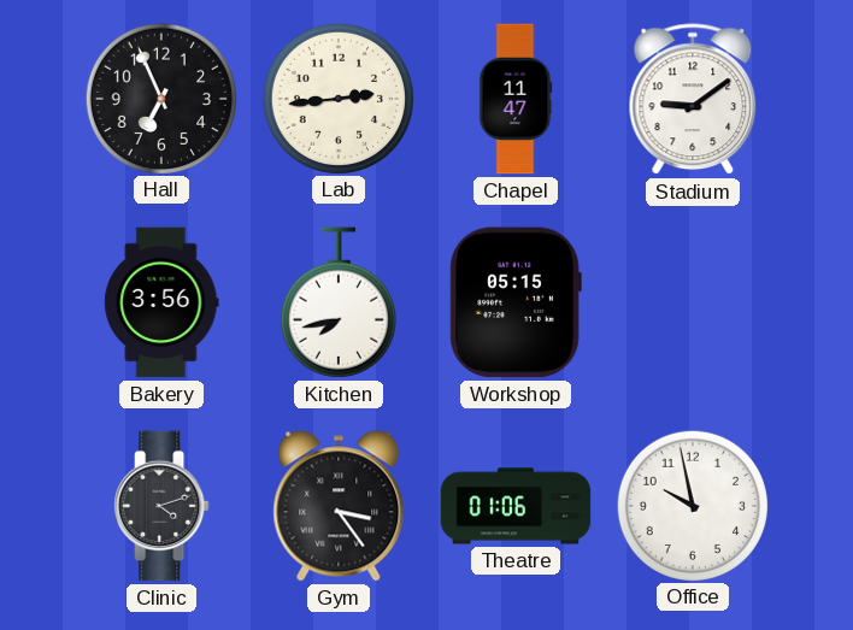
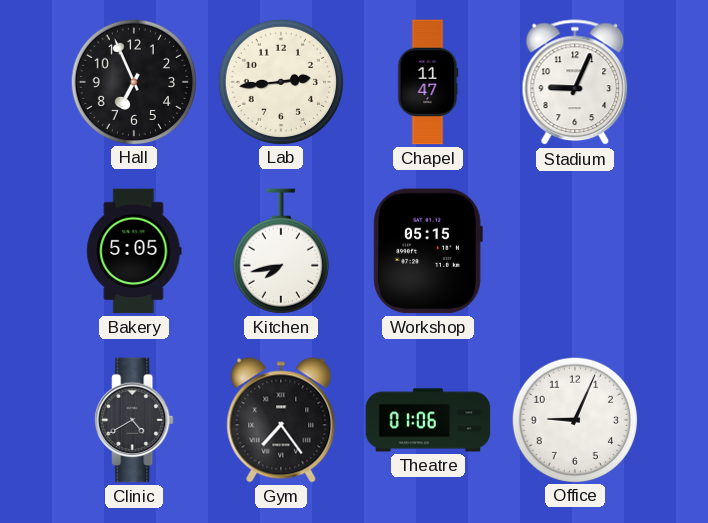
Stadium: 9:09 -> 9:04
Bakery: 3:56 -> 5:05
Clinic: 4:12 -> 4:40
Gym: 3:24 -> 7:24
Office: 9:58 -> 9:04
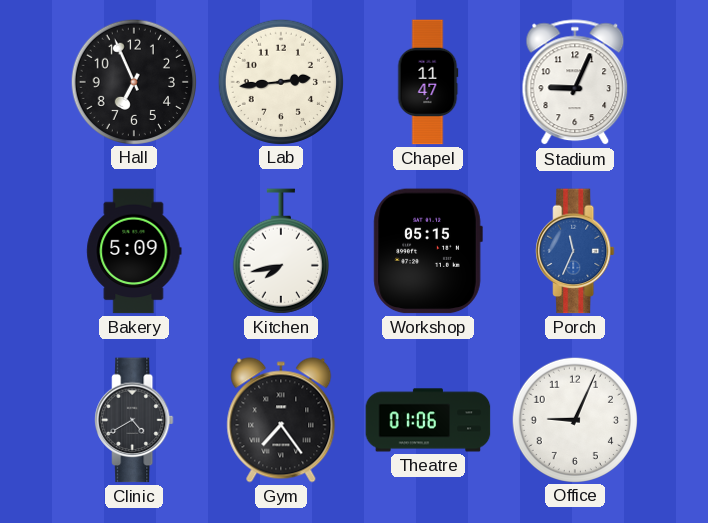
Bakery: 5:05 -> 5:09
Porch: none -> 11:34
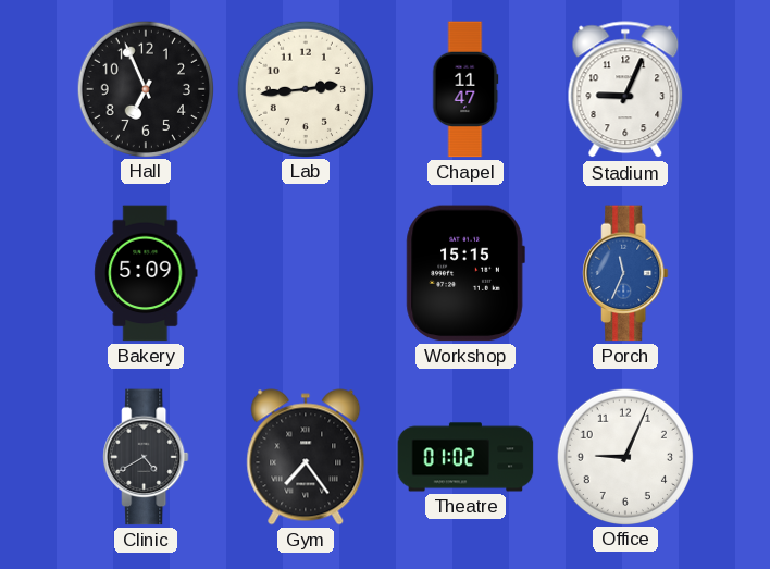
Kitchen: 7:43 -> none
Workshop: 05:15 -> 15:15
Theatre: 01:06 -> 01:02
